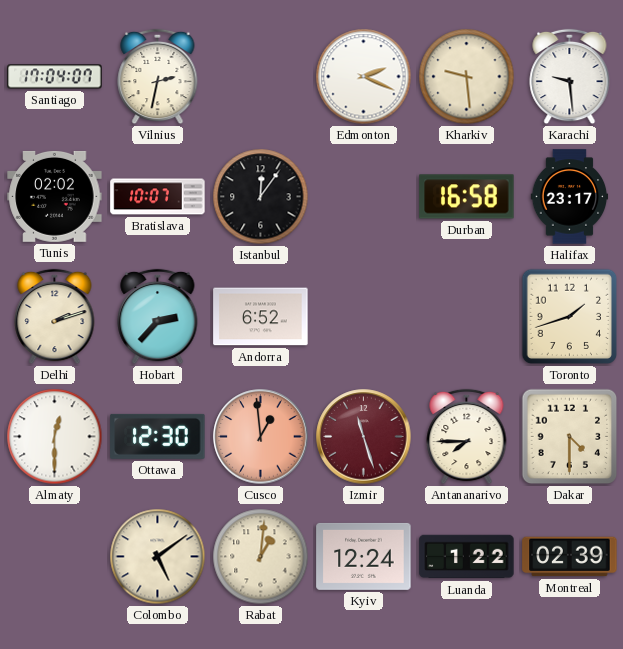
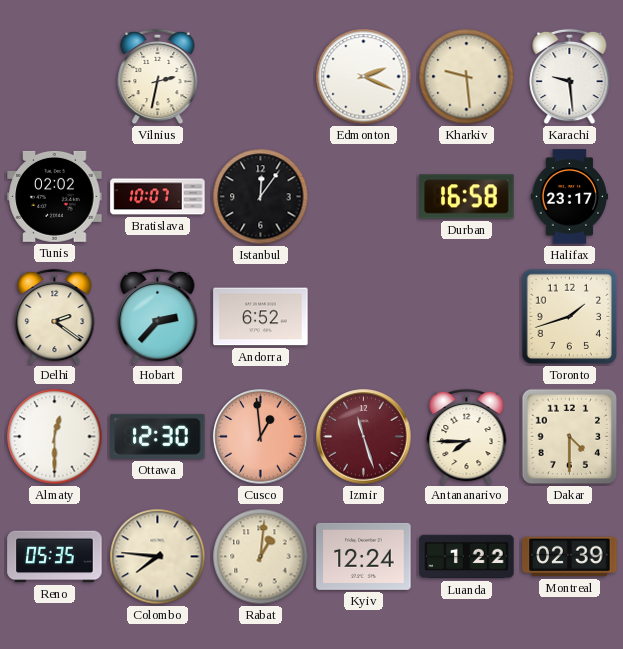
Santiago: 17:04 -> none
Delhi: 2:12 -> 2:21
Reno: none -> 05:35
Colombo: 5:09 -> 7:46
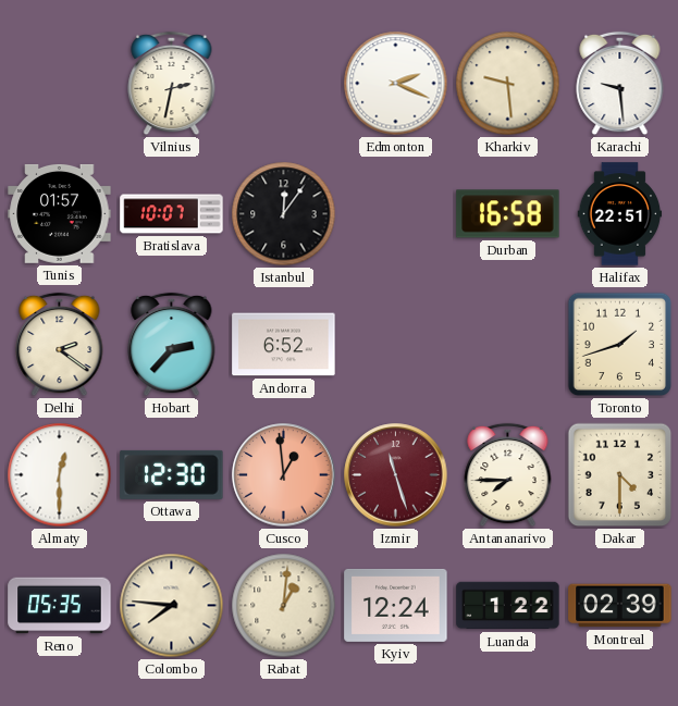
Tunis: 02:02 -> 01:57
Halifax: 23:17 -> 22:51
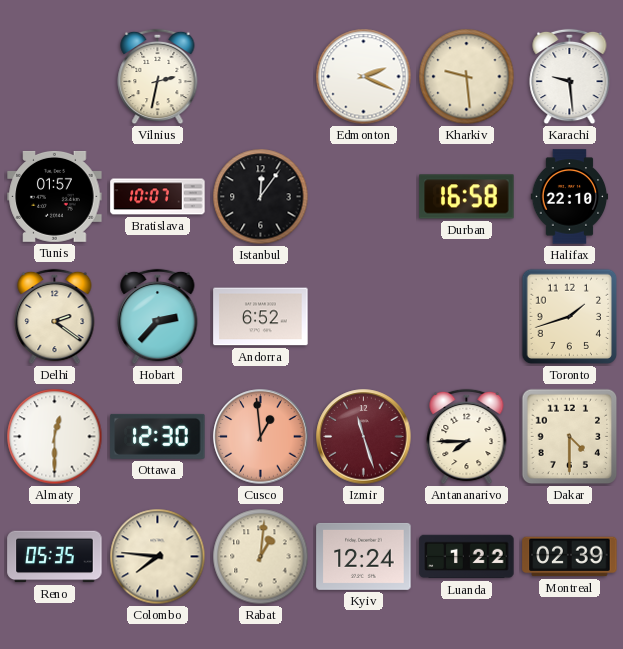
Halifax: 22:51 -> 22:10
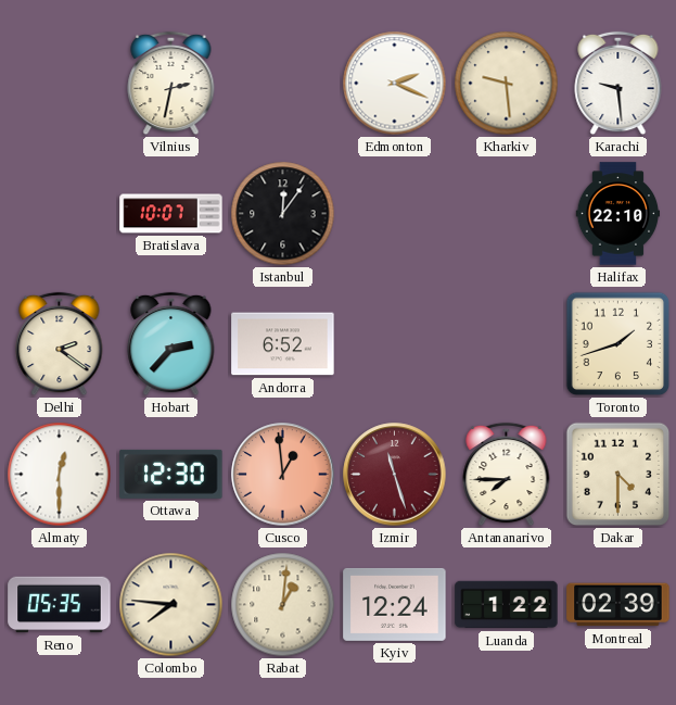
Tunis: 01:57 -> none
Durban: 16:58 -> none
